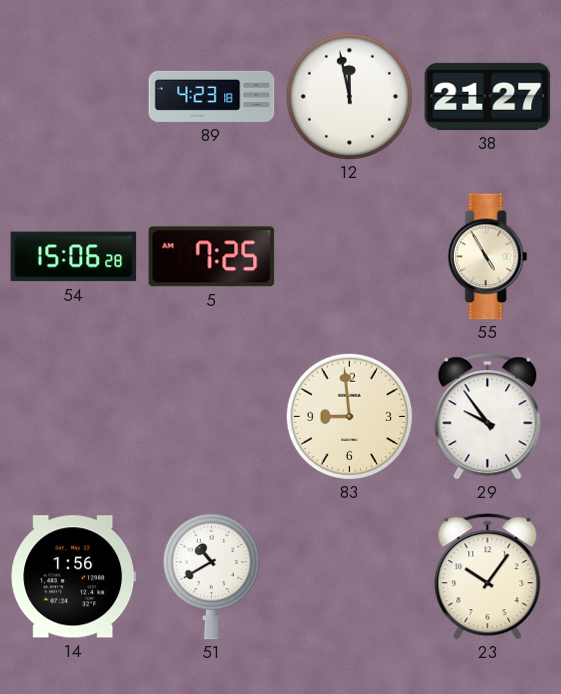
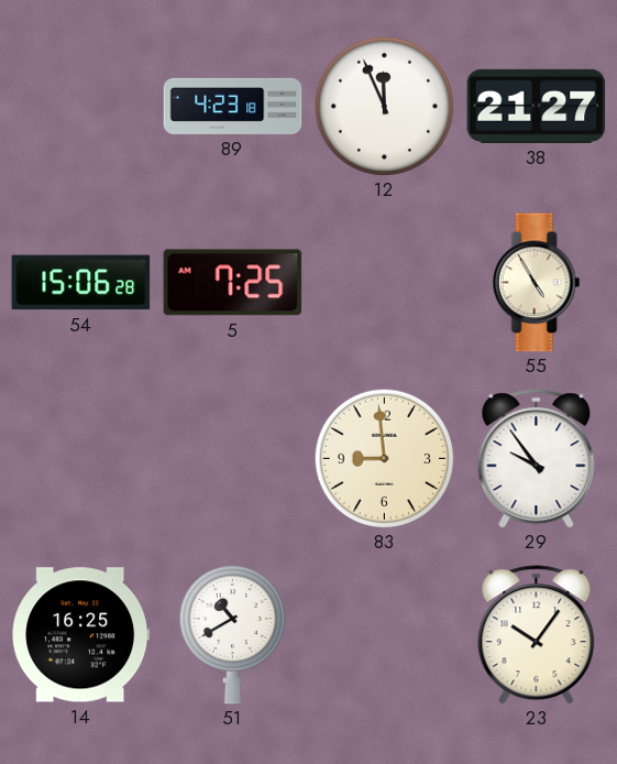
12: 11:58 -> 11:56
14: 1:56 -> 16:25
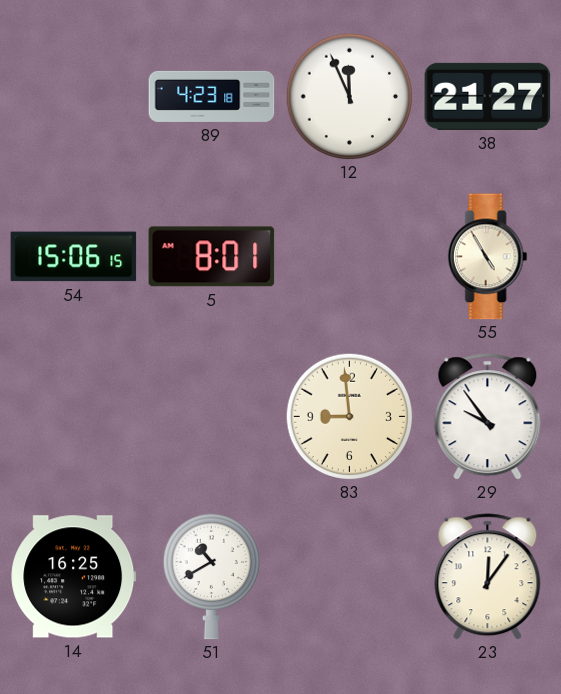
54: 15:06:28 -> 15:06:15
5: 7:25 -> 8:01
23: 10:06 -> 12:06
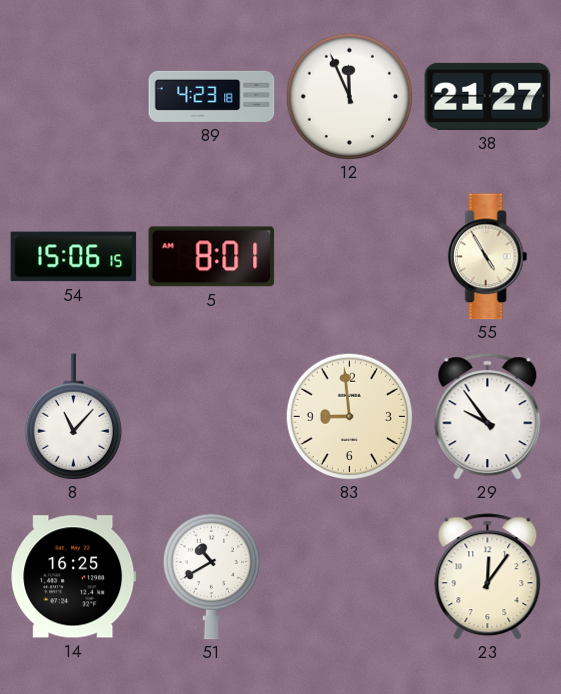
8: none -> 11:07
